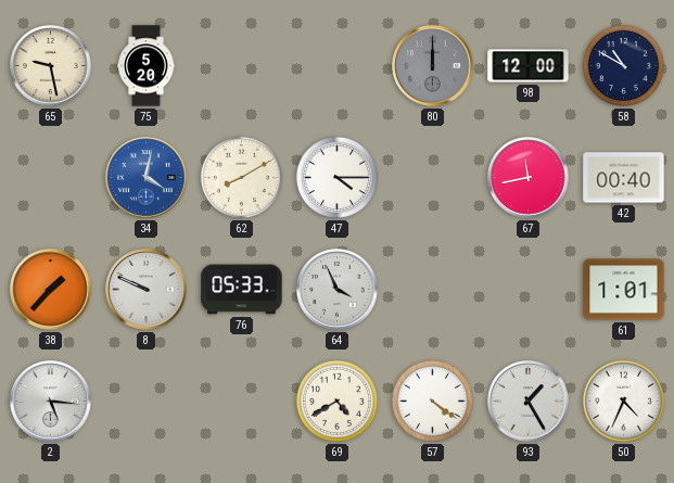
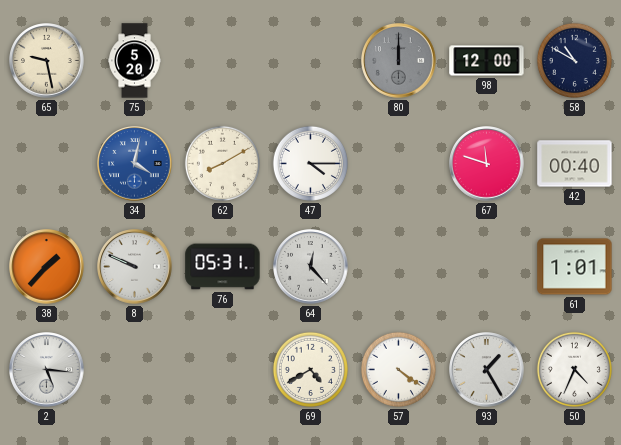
67: 11:43 -> 11:48
76: 05:33 -> 05:31
64: 3:56 -> 12:23
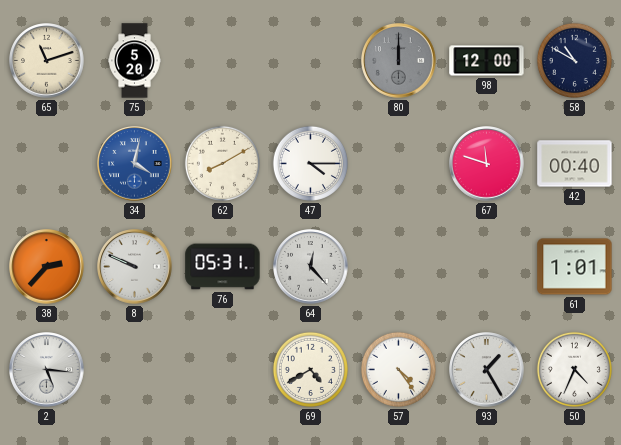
65: 9:28 -> 11:12
38: 1:37 -> 2:37
57: 4:21 -> 4:24
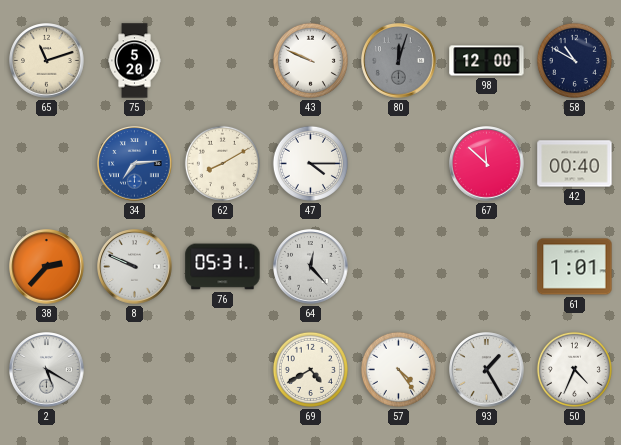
43: none -> 9:49
80: 12:00 -> 12:03
34: 4:02 -> 7:14
67: 11:48 -> 11:52
2: 5:16 -> 5:20
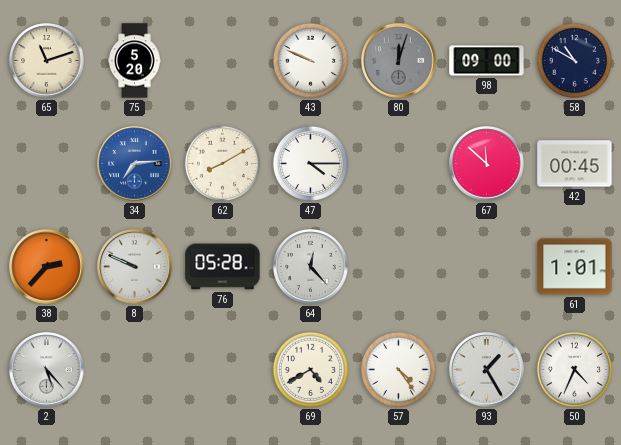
98: 12:00 -> 09:00
42: 00:40 -> 00:45
76: 05:31 -> 05:28
2: 5:20 -> 5:23
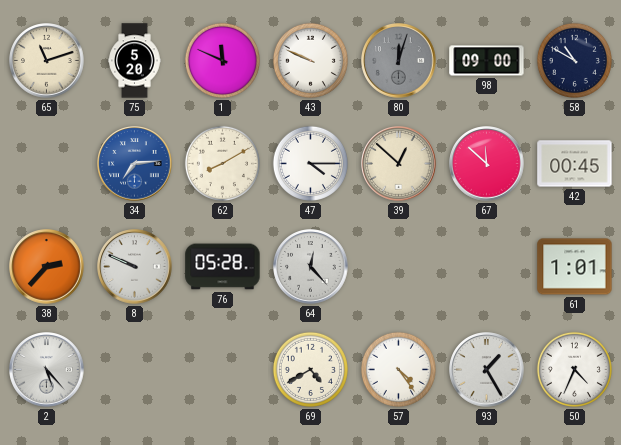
1: none -> 11:49
39: none -> 12:52
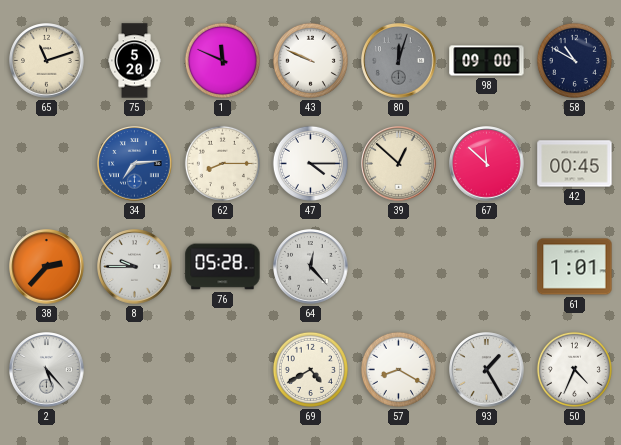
62: 8:10 -> 8:15
8: 9:49 -> 9:45
57: 4:24 -> 8:20
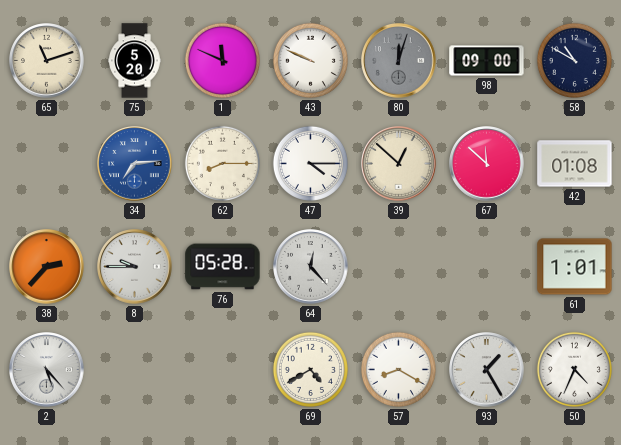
42: 00:45 -> 01:08
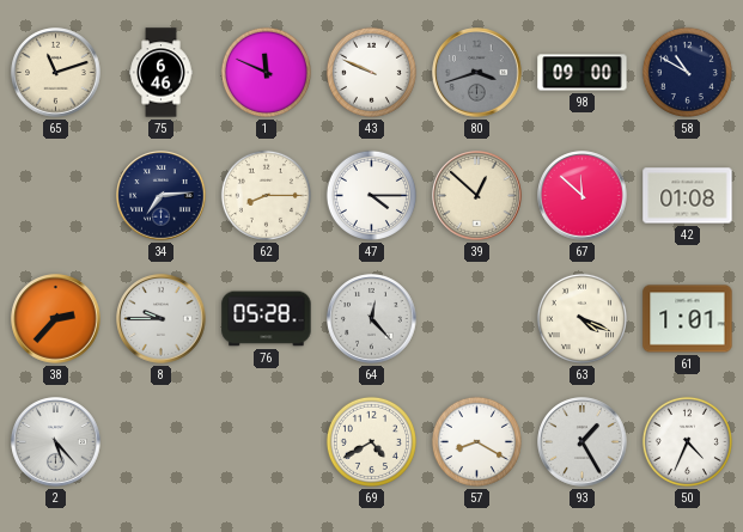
75: 5:20 -> 6:46
80: 12:03 -> 3:42
34 dial: blue -> navy
63: none -> 4:19
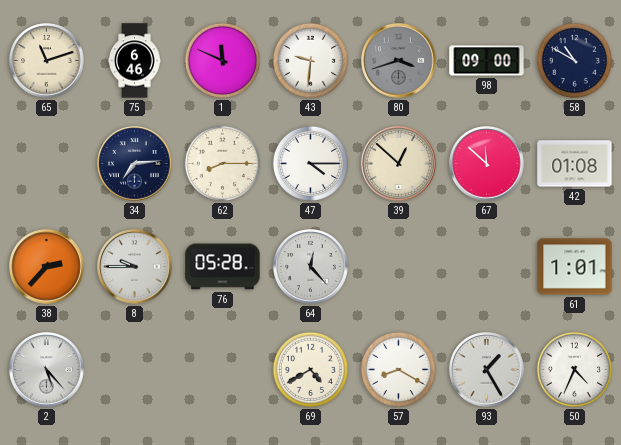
43: 9:49 -> 9:31
63: 4:19 -> none
